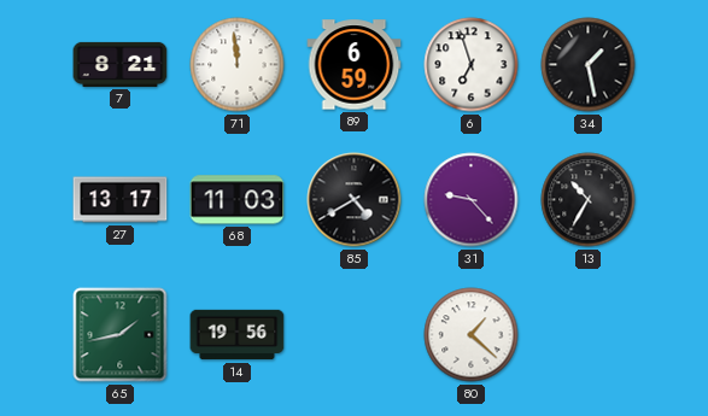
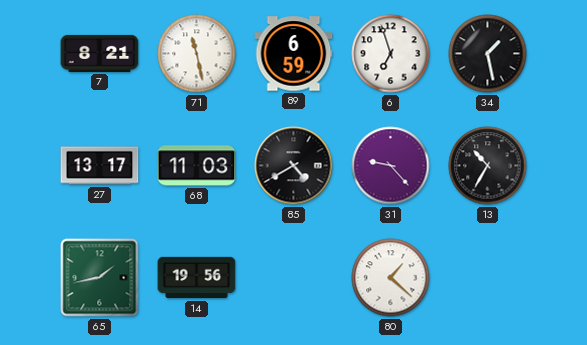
71: 11:59 -> 11:28
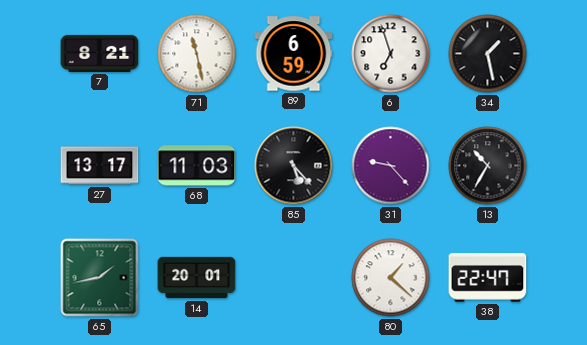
85: 4:40 -> 5:23
14: 19:56 -> 20:01
38: none -> 22:47
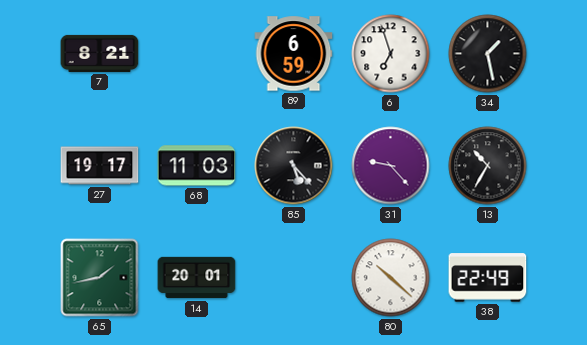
71: 11:28 -> none
27: 13:17 -> 19:17
80: 1:22 -> 10:22
38: 22:47 -> 22:49
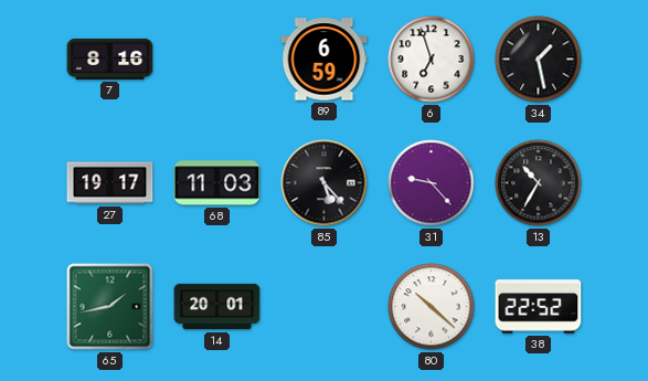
7: 8:21 -> 8:16
38: 22:49 -> 22:52
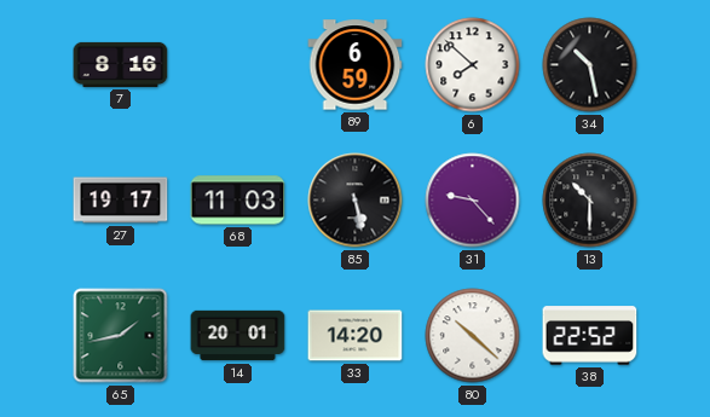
6: 6:57 -> 7:52
34: 1:28 -> 10:28
85: 5:23 -> 5:28
13: 10:35 -> 10:30
33: none -> 14:20
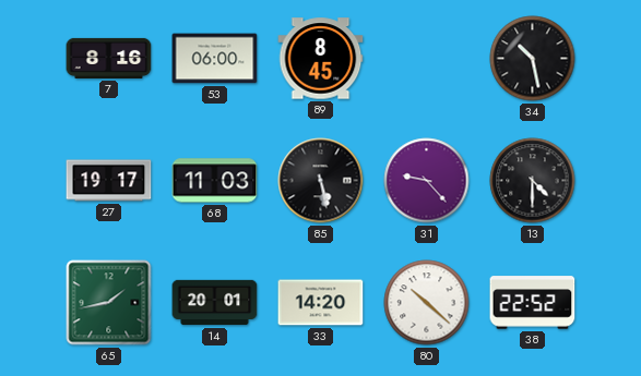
53: none -> 06:00
89: 6:59 -> 8:45
6: 7:52 -> none
13: 10:30 -> 4:30
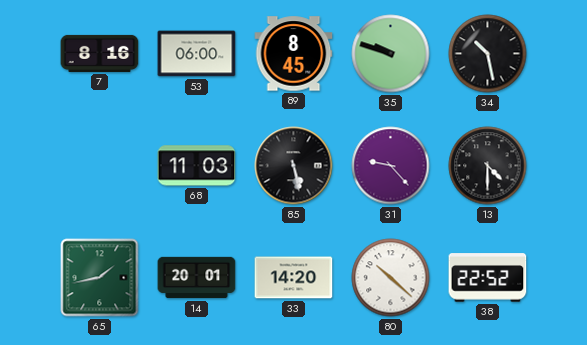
35: none -> 9:48
27: 19:17 -> none
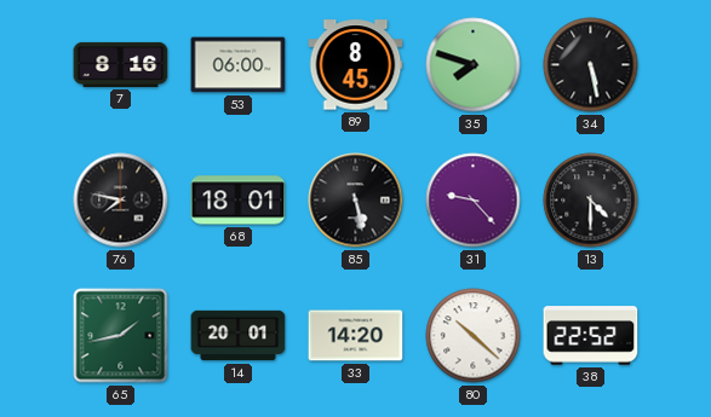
35: 9:48 -> 7:48
34: 10:28 -> 5:28
76: none -> 7:47
68: 11:03 -> 18:01
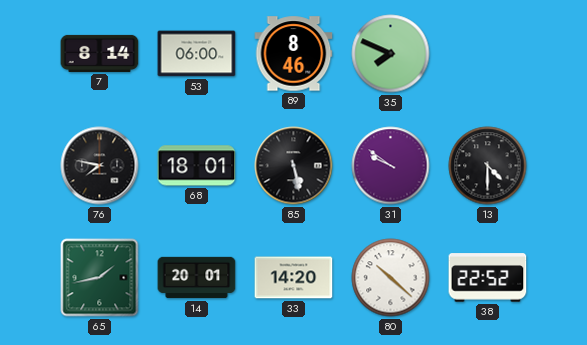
7: 8:16 -> 8:14
89: 8:45 -> 8:46
35: 7:48 -> 7:49
34: 5:28 -> none
31: 9:23 -> 9:51
